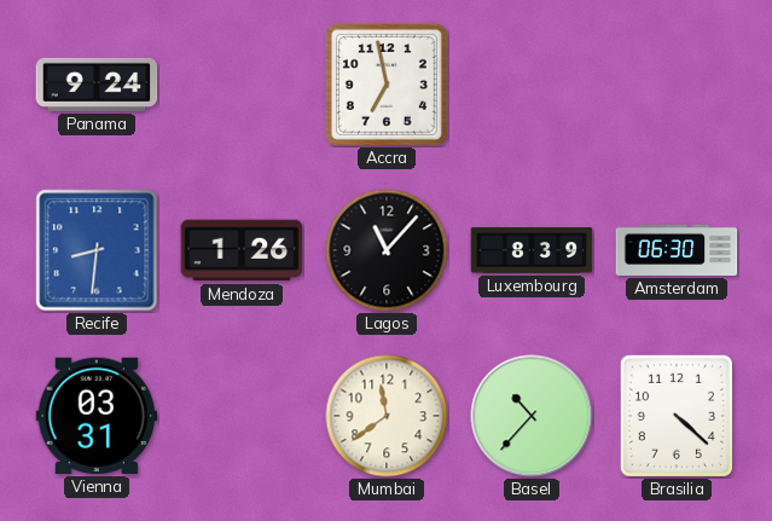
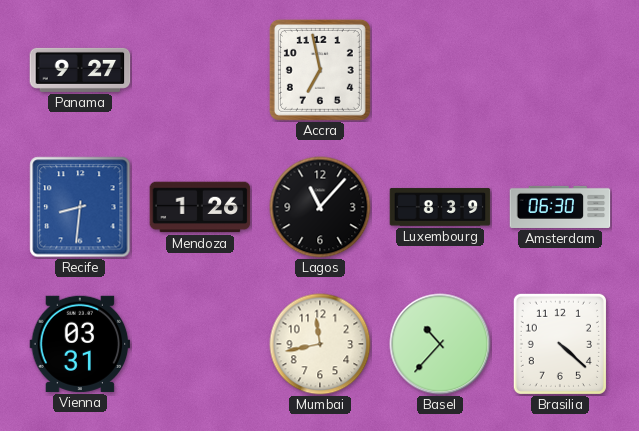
Panama: 9:24 -> 9:27
Mumbai: 11:39 -> 11:43
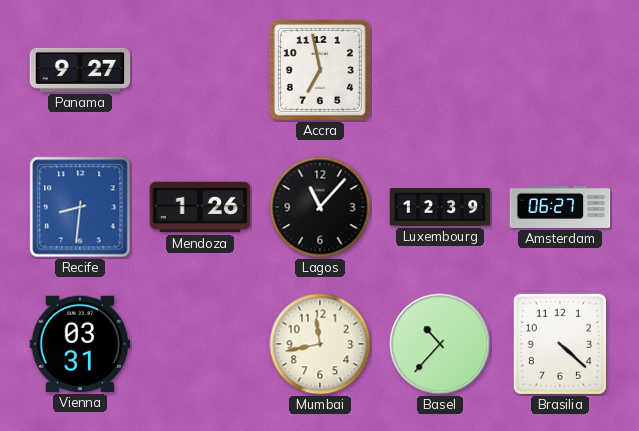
Luxembourg: 8:39 -> 12:39
Amsterdam: 06:30 -> 06:27
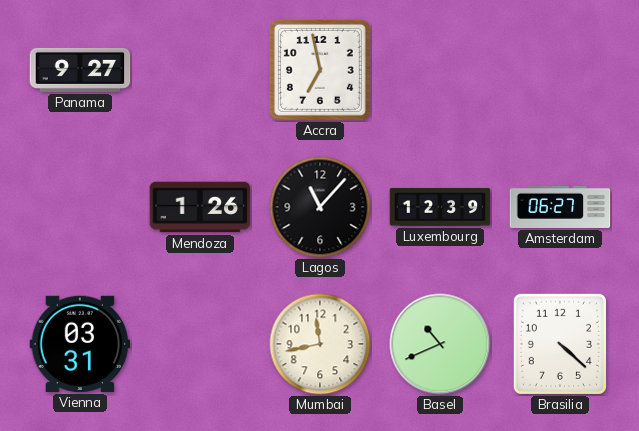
Recife: 8:31 -> none
Basel: 10:37 -> 10:41
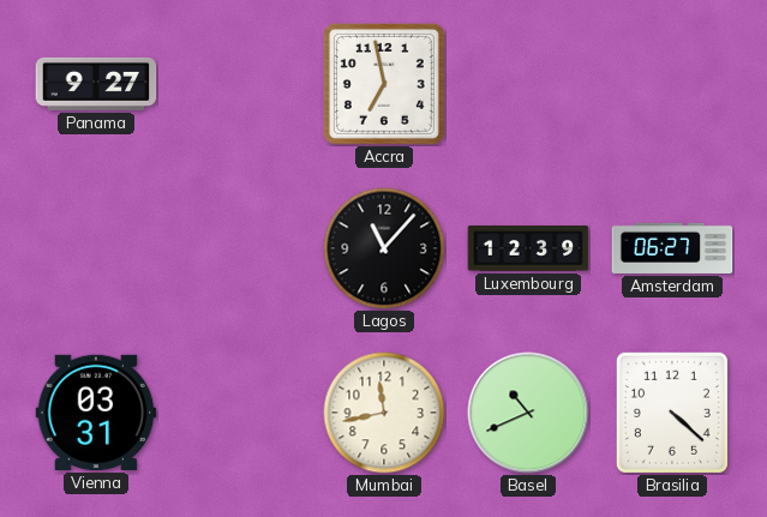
Mendoza: 1:26 -> none
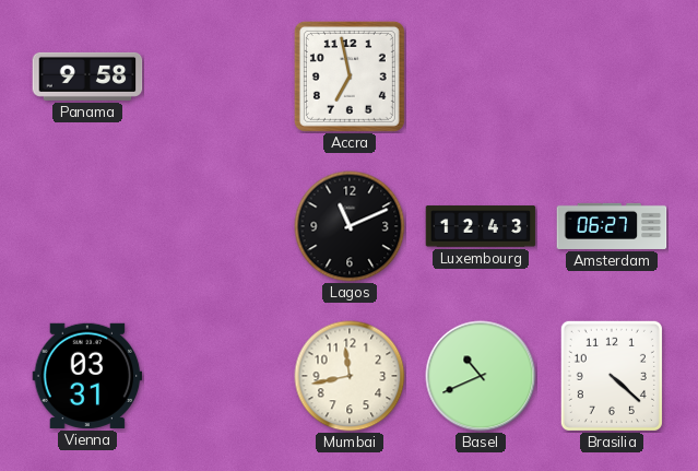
Panama: 9:27 -> 9:58
Lagos: 11:07 -> 11:11
Luxembourg: 12:39 -> 12:43
